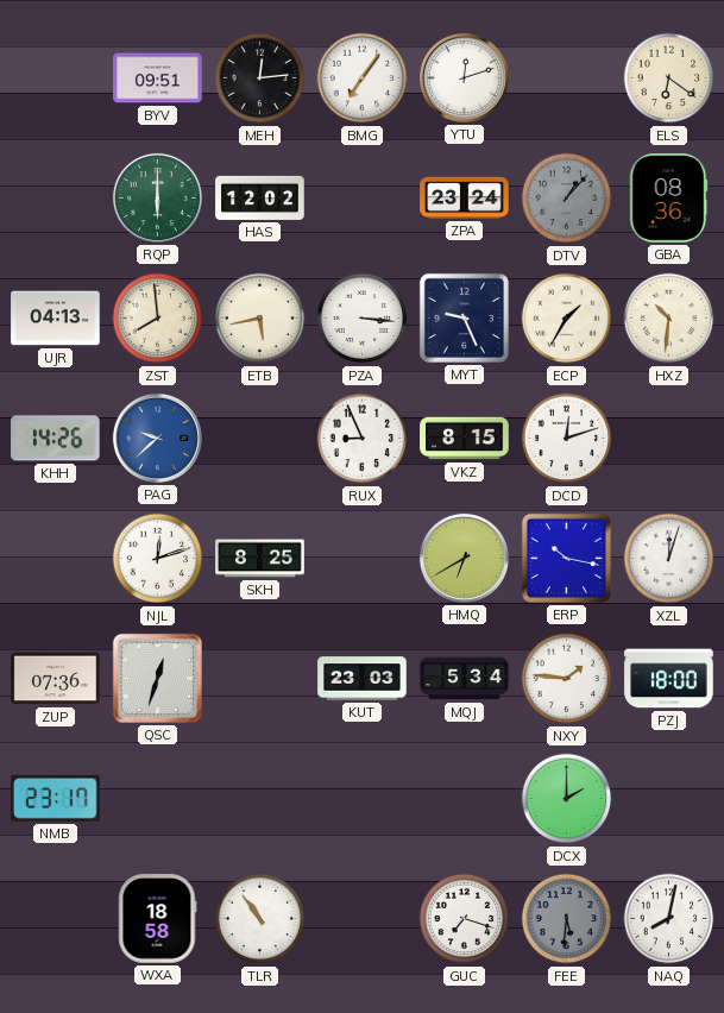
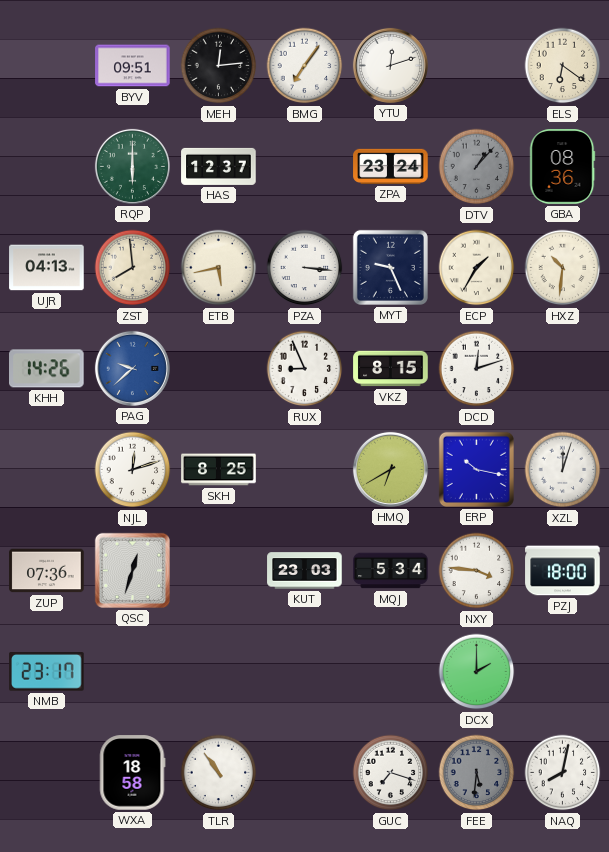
HAS: 12:02 -> 12:37
NXY: 1:46 -> 3:46
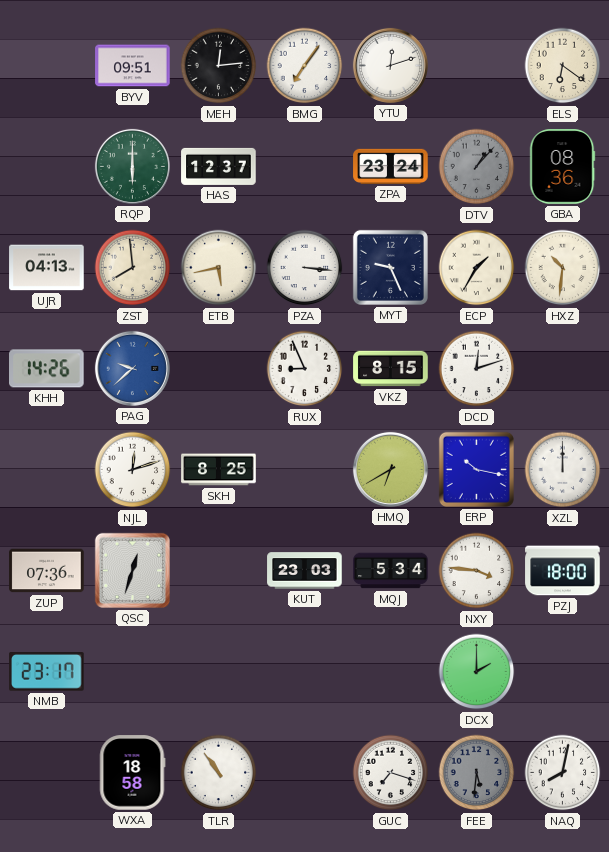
XZL: 12:03 -> 12:00
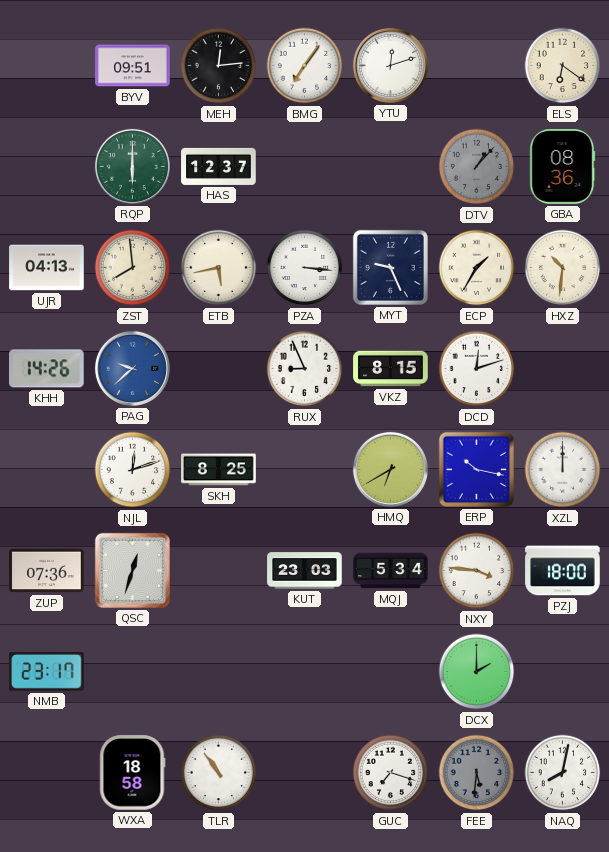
ZPA: 23:24 -> none
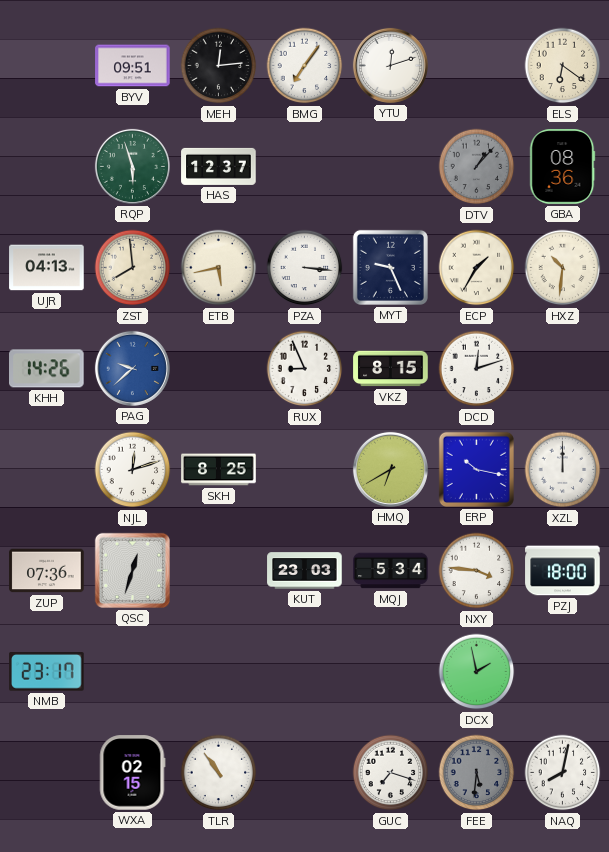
RQP: 6:00 -> 5:57
DCX: 2:00 -> 1:58
WXA: 18:58 -> 02:15
